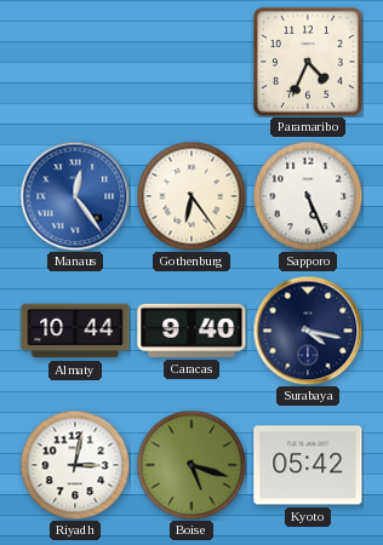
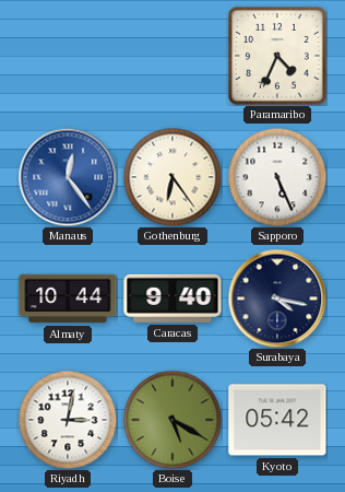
Boise: 5:18 -> 5:20
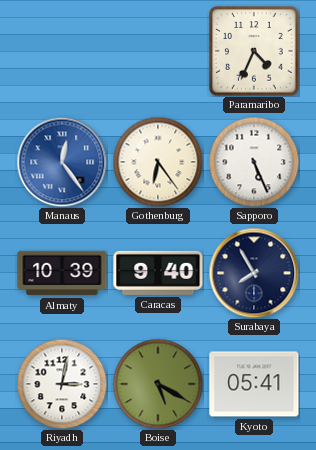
Almaty: 10:44 -> 10:39
Surabaya: 4:17 -> 7:55
Kyoto: 05:42 -> 05:41
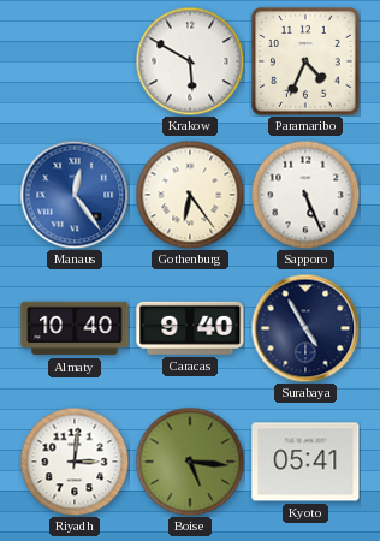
Krakow: none -> 5:50
Almaty: 10:39 -> 10:40
Surabaya: 7:55 -> 4:55
Riyadh: 3:02 -> 3:01
Boise: 5:20 -> 5:16
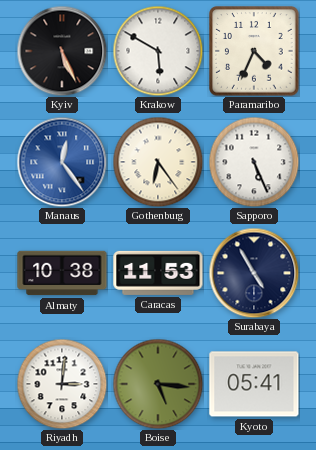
Kyiv: none -> 5:26
Almaty: 10:40 -> 10:38
Caracas: 9:40 -> 11:53
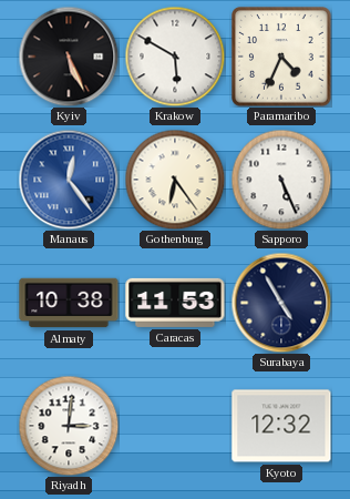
Boise: 5:16 -> none
Kyoto: 05:41 -> 12:32
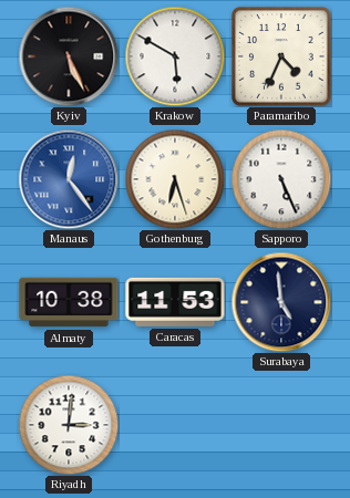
Gothenburg: 6:24 -> 6:27
Surabaya: 4:55 -> 4:59
Kyoto: 12:32 -> none
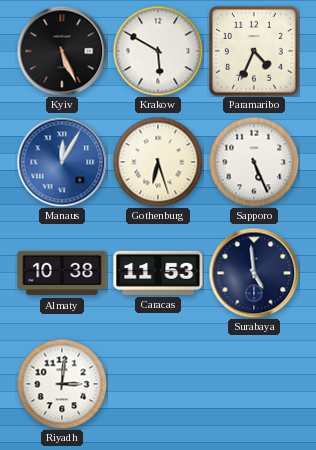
Manaus: 12:24 -> 12:05
